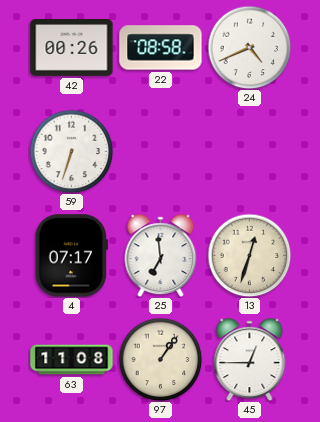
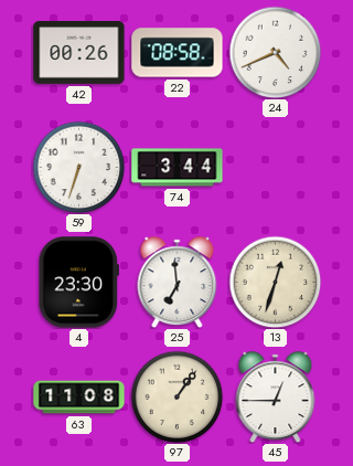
74: none -> 3:44
4: 07:17 -> 23:30
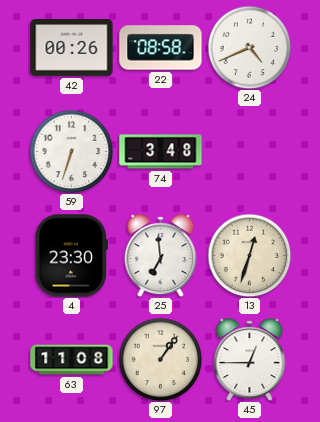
74: 3:44 -> 3:48
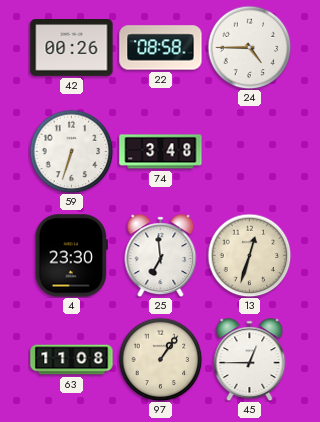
24: 4:41 -> 4:45
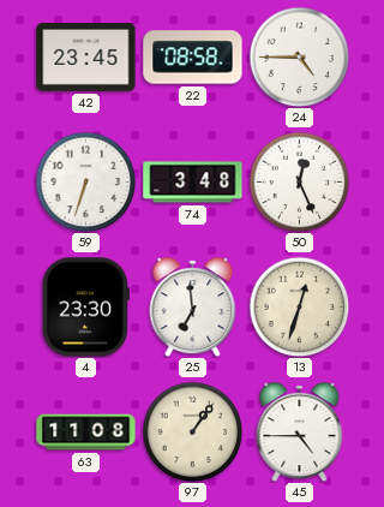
42: 00:26 -> 23:45
50: none -> 12:26
45: 12:45 -> 4:45
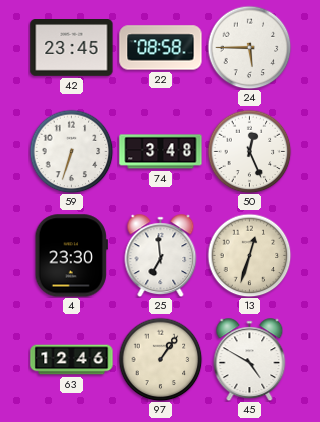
24: 4:45 -> 5:45
63: 11:08 -> 12:46
45: 4:45 -> 4:50
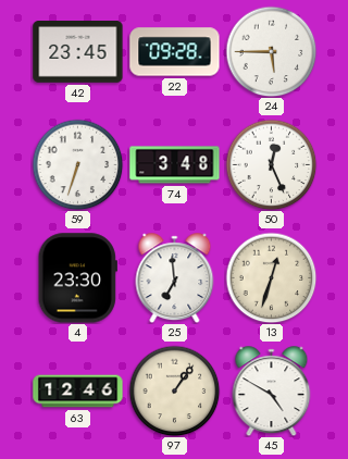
22: 08:58 -> 09:28
